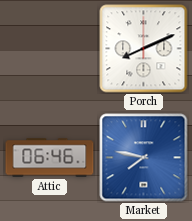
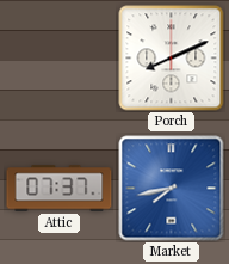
Attic: 06:46 -> 07:37
Market: 7:47 -> 7:43
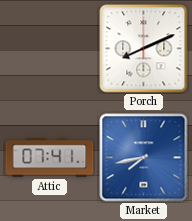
Attic: 07:37 -> 07:41
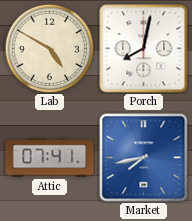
Lab: none -> 4:50
Porch: 8:11 -> 8:02
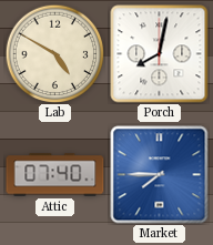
Attic: 07:41 -> 07:40
Market: 7:43 -> 7:45
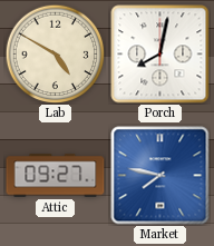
Attic: 07:40 -> 09:27
Market: 7:45 -> 7:47
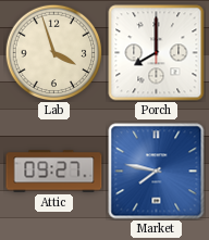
Lab: 4:50 -> 3:57
Porch: 8:02 -> 8:00
